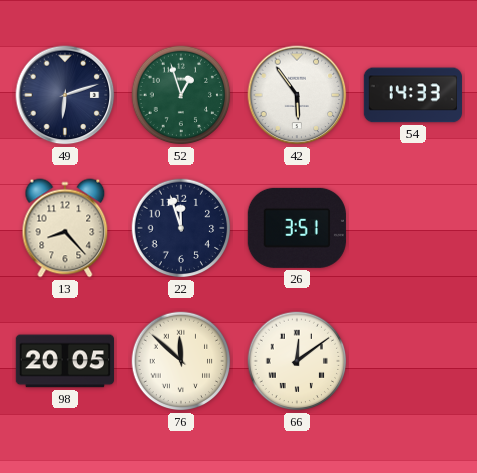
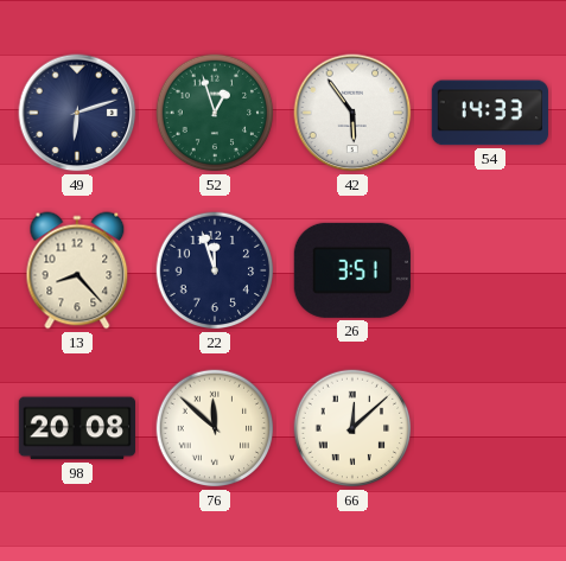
98: 20:05 -> 20:08
66: 12:09 -> 12:08
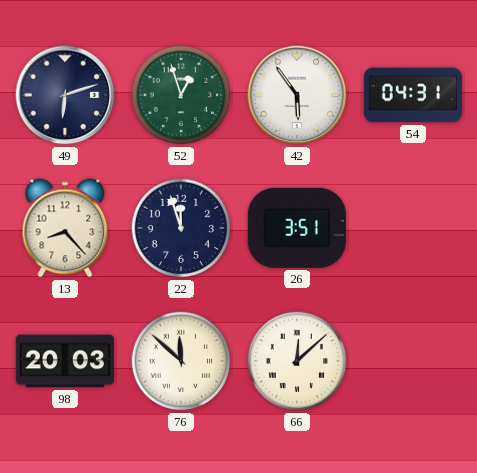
54: 14:33 -> 04:31
98: 20:08 -> 20:03
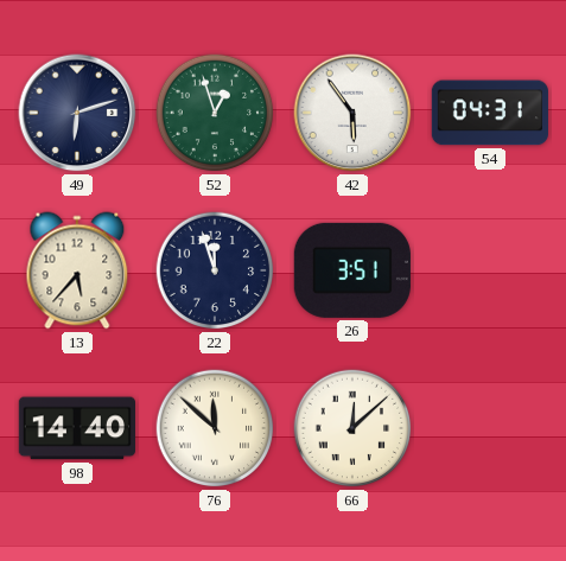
13: 8:23 -> 5:37
98: 20:03 -> 14:40
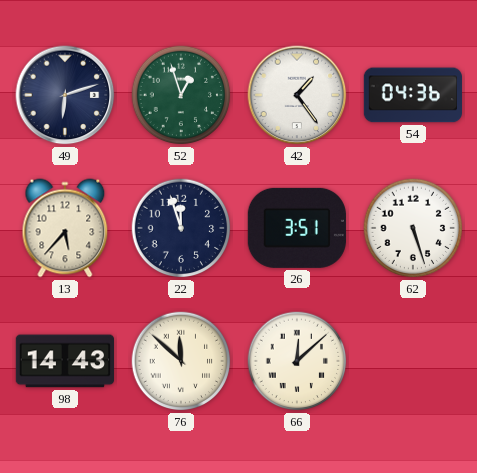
42: 5:54 -> 1:24
54: 04:31 -> 04:36
62: none -> 5:27
98: 14:40 -> 14:43
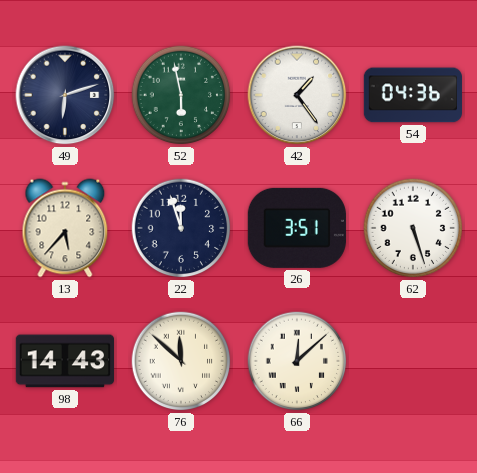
52: 12:57 -> 5:58
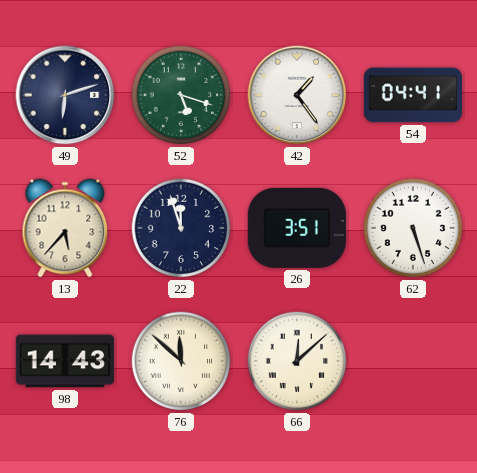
52: 5:58 -> 5:18
54: 04:36 -> 04:41
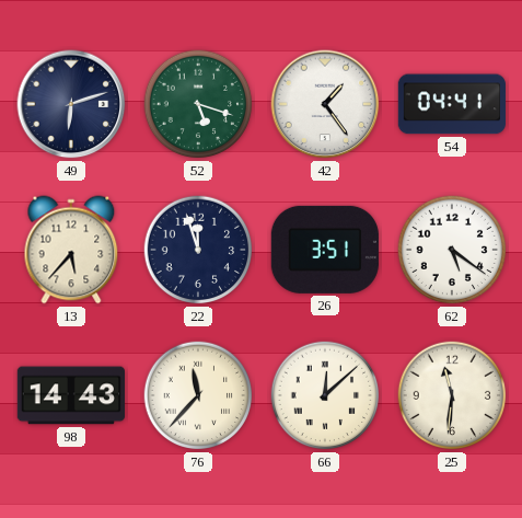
62: 5:27 -> 5:21
76: 11:52 -> 11:37
25: none -> 11:31
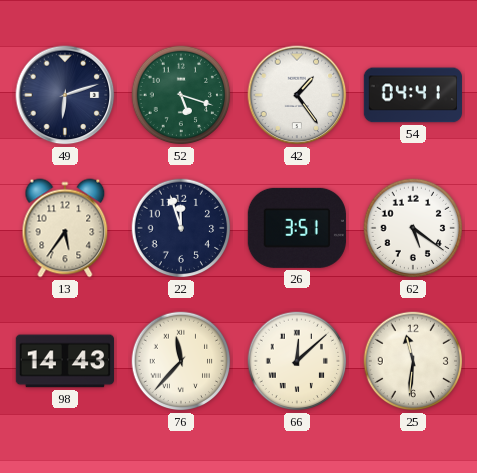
13: 5:37 -> 5:36
